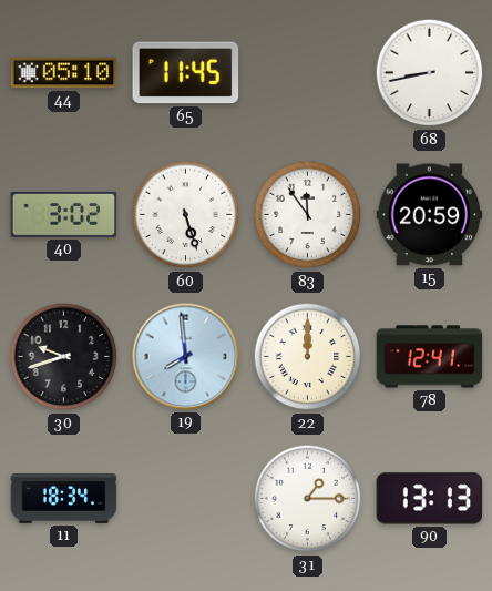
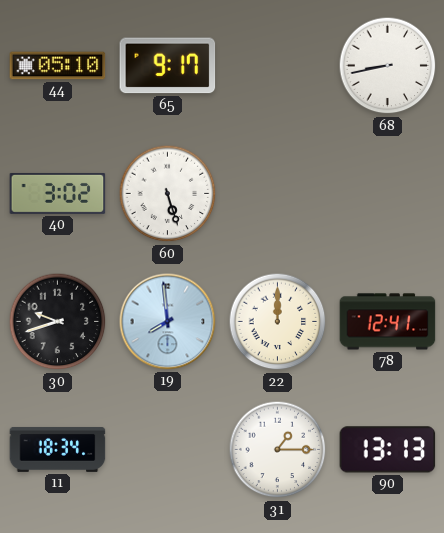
65: 11:45 -> 9:17
83: 11:54 -> none
15: 20:59 -> none
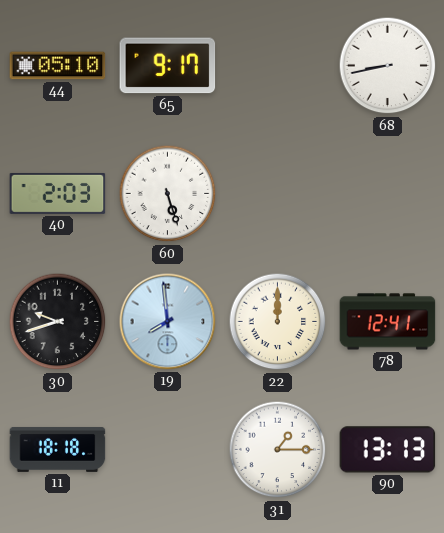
40: 3:02 -> 2:03
11: 18:34 -> 18:18
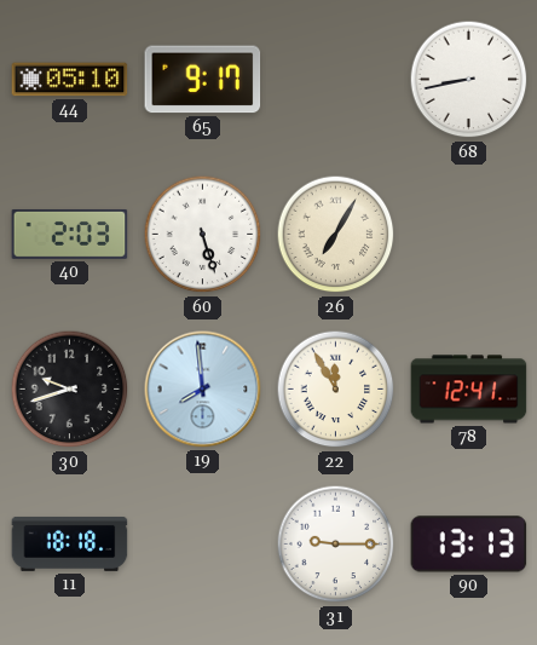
26: none -> 7:05
22: 12:00 -> 11:55
31: 1:15 -> 9:15
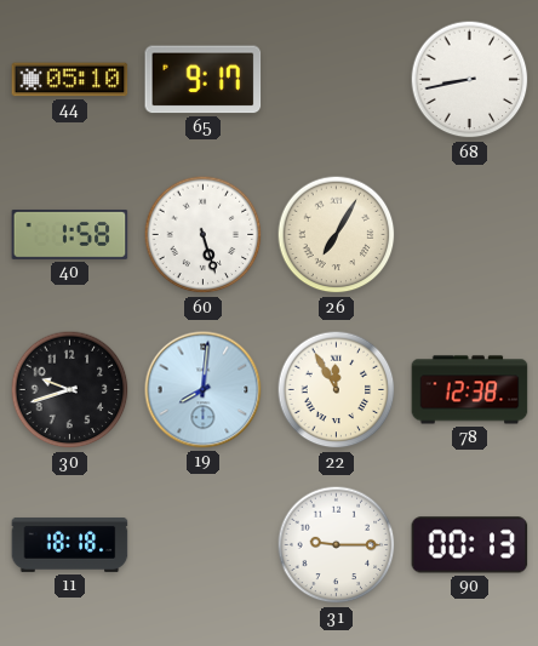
40: 2:03 -> 1:58
19: 7:59 -> 8:01
78: 12:41 -> 12:38
90: 13:13 -> 00:13
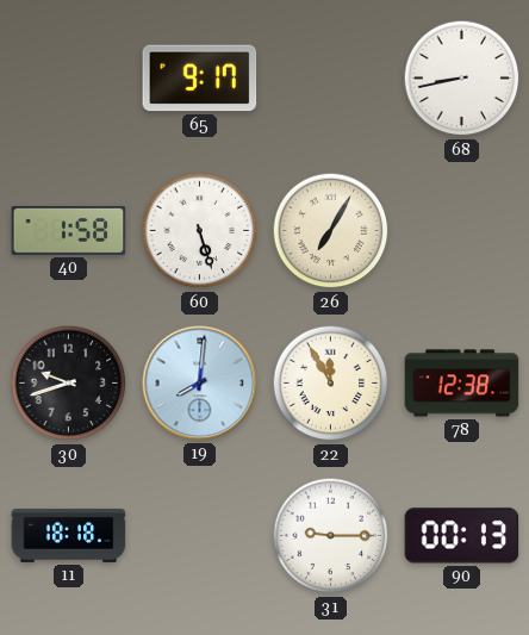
44: 05:10 -> none
